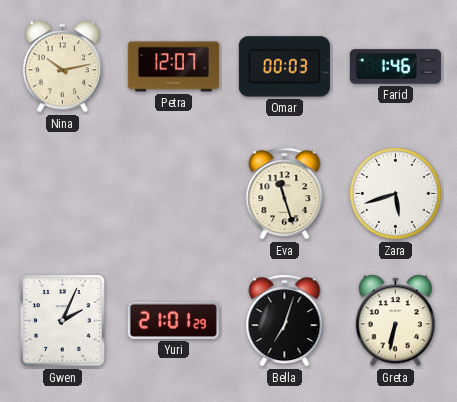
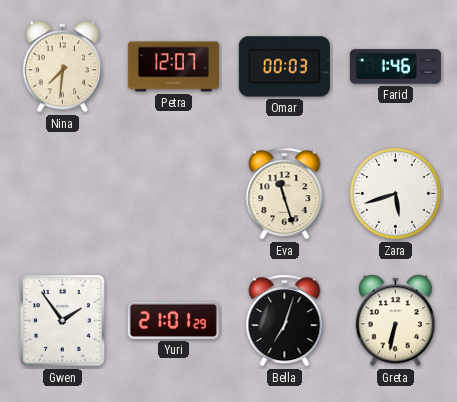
Nina: 10:13 -> 7:31
Gwen: 2:04 -> 1:54
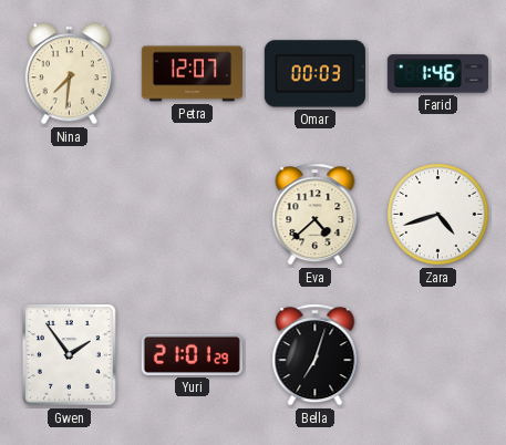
Eva: 11:27 -> 4:38
Zara: 5:42 -> 4:42
Greta: 6:32 -> none
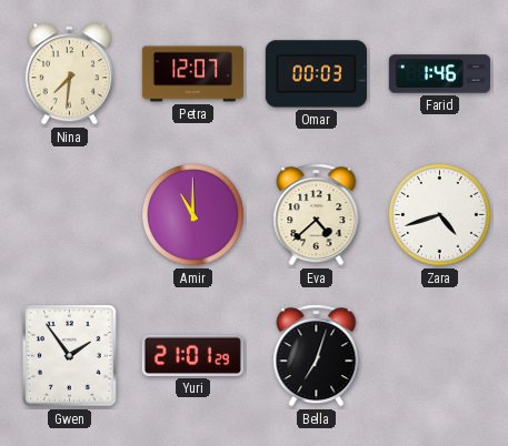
Amir: none -> 11:00
